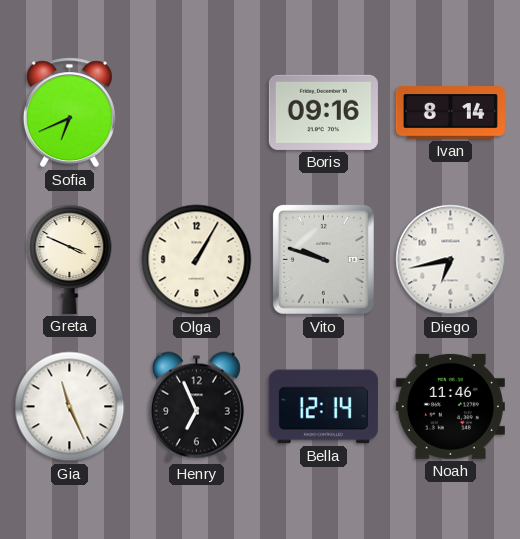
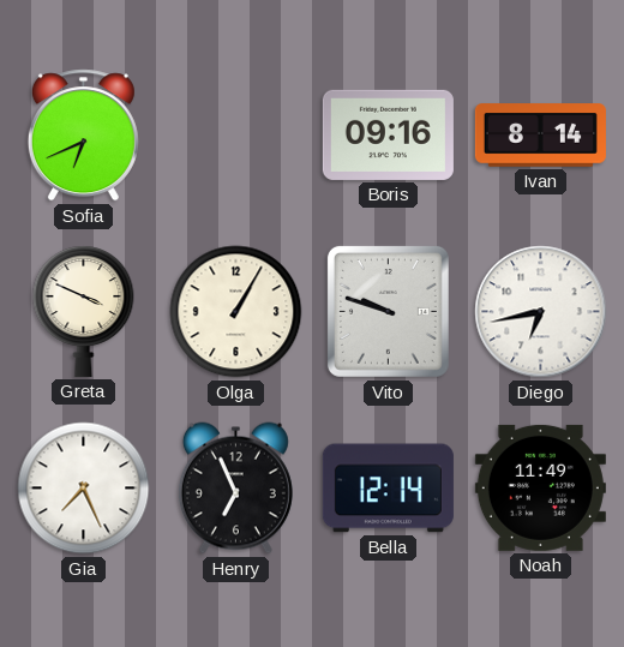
Gia: 11:26 -> 7:26
Noah: 11:46 -> 11:49
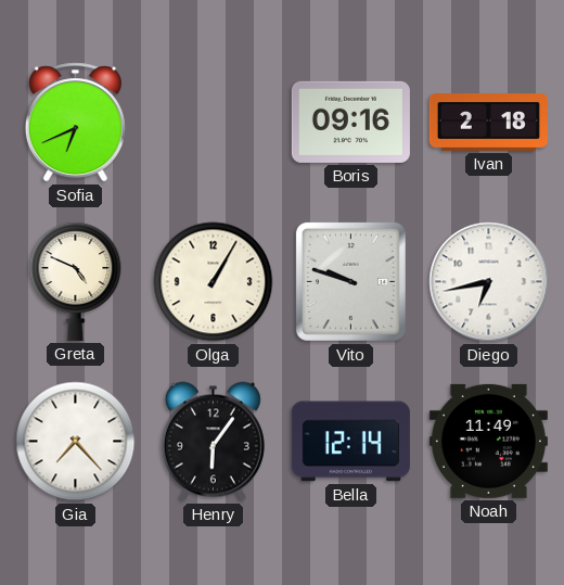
Ivan: 8:14 -> 2:18
Greta: 3:49 -> 4:49
Gia: 7:26 -> 7:23
Henry: 6:56 -> 6:06
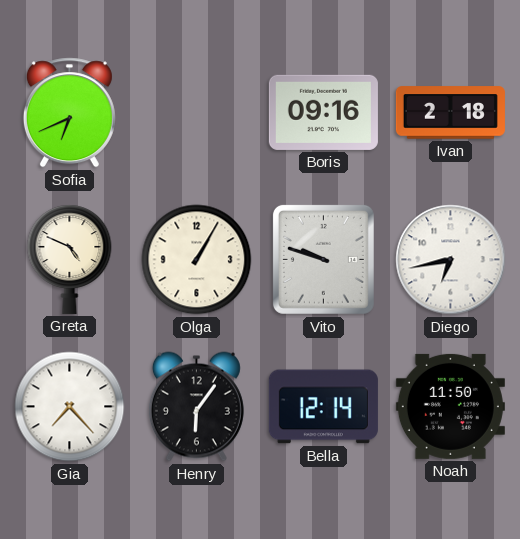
Noah: 11:49 -> 11:50
